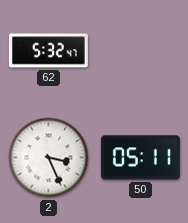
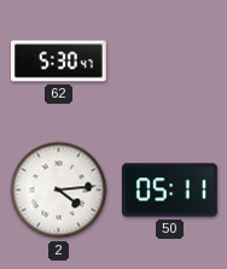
62: 5:32 -> 5:30
2: 3:26 -> 4:14
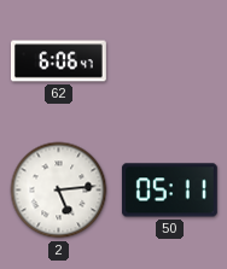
62: 5:30 -> 6:06
2: 4:14 -> 5:14
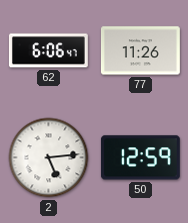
77: none -> 11:26
50: 05:11 -> 12:59
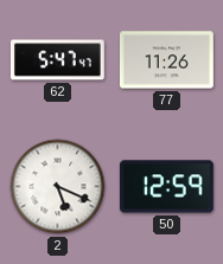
62: 6:06 -> 5:47
2: 5:14 -> 5:19
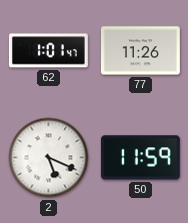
62: 5:47 -> 1:01
50: 12:59 -> 11:59
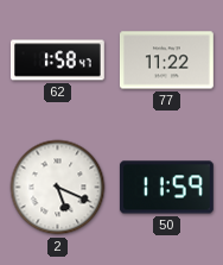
62: 1:01 -> 1:58
77: 11:26 -> 11:22
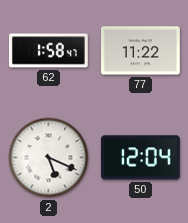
50: 11:59 -> 12:04
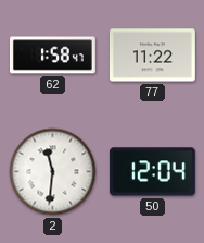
2: 5:19 -> 11:31
